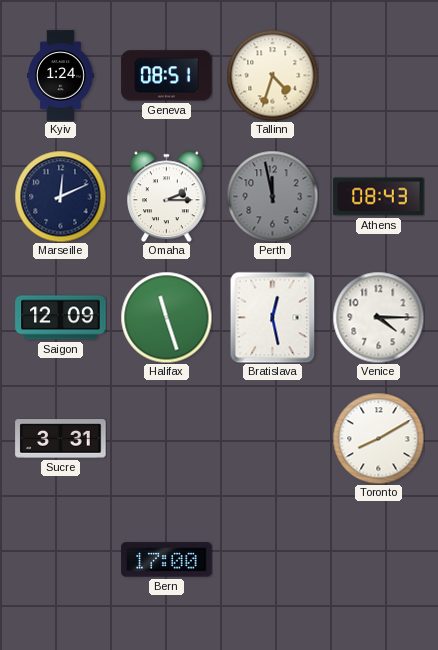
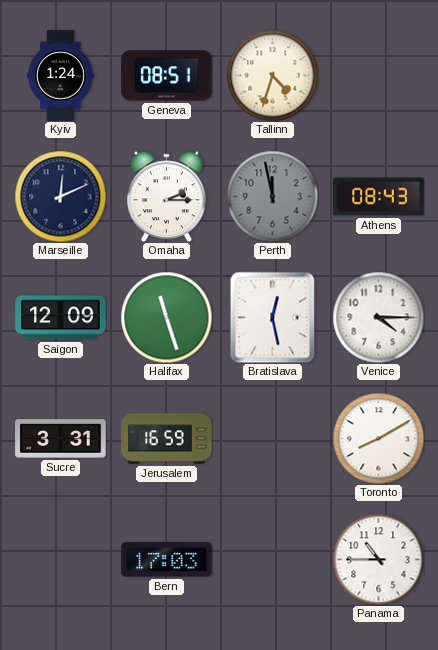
Jerusalem: none -> 16:59
Bern: 17:00 -> 17:03
Panama: none -> 10:45
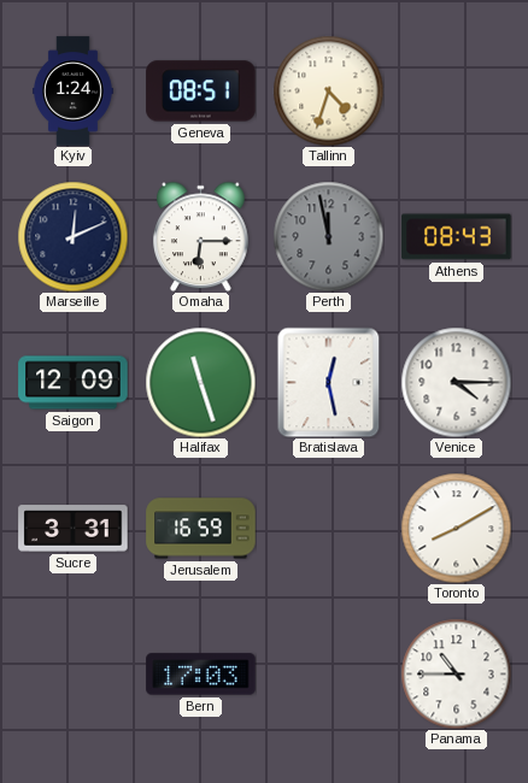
Omaha: 2:15 -> 6:15
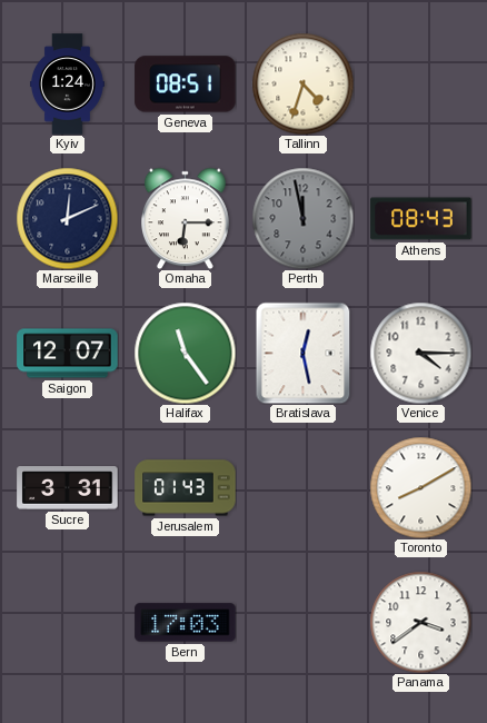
Saigon: 12:09 -> 12:07
Halifax: 11:27 -> 11:24
Jerusalem: 16:59 -> 01:43
Panama: 10:45 -> 3:39
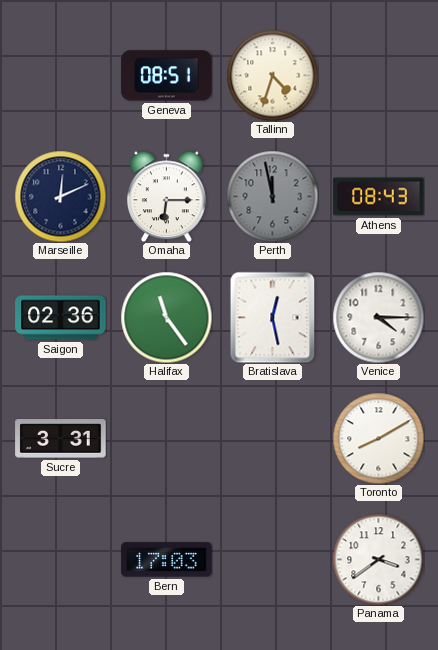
Kyiv: 1:24 -> none
Saigon: 12:07 -> 02:36
Jerusalem: 01:43 -> none
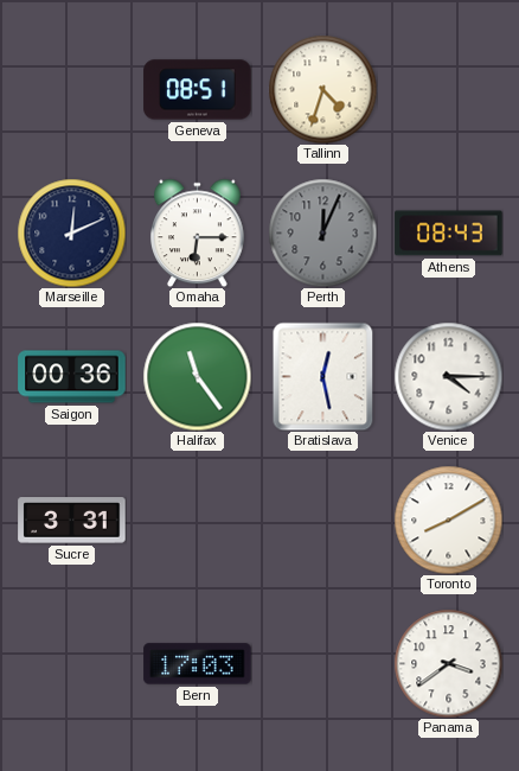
Perth: 11:58 -> 12:04
Saigon: 02:36 -> 00:36
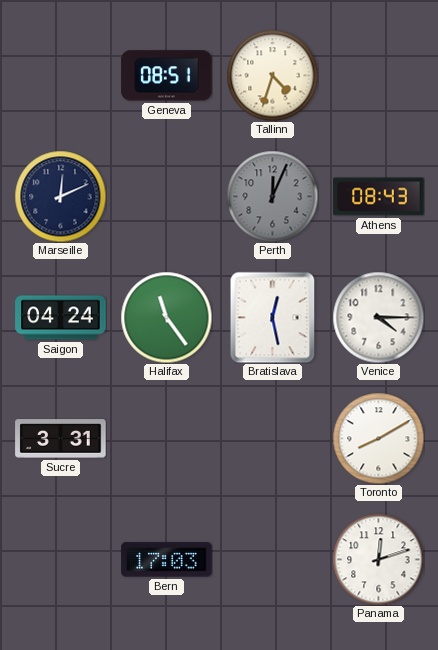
Omaha: 6:15 -> none
Saigon: 00:36 -> 04:24
Panama: 3:39 -> 12:12
